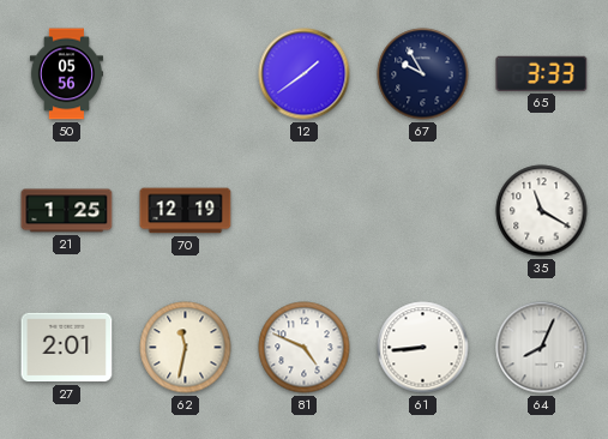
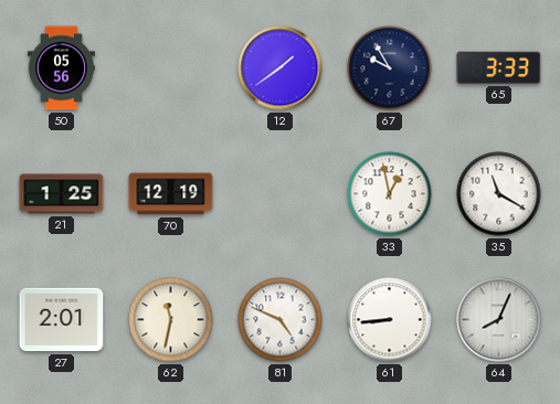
33: none -> 12:58
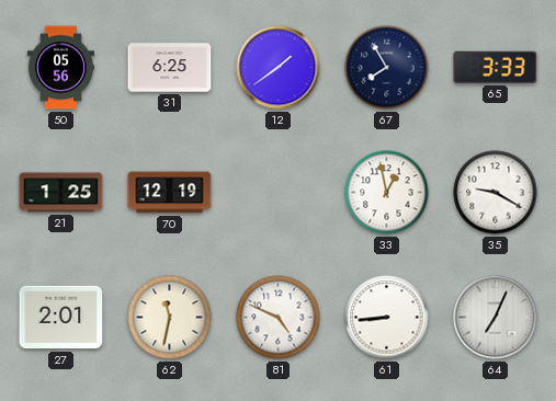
31: none -> 6:25
67: 9:55 -> 7:55
35: 11:20 -> 9:20
64: 8:04 -> 7:04
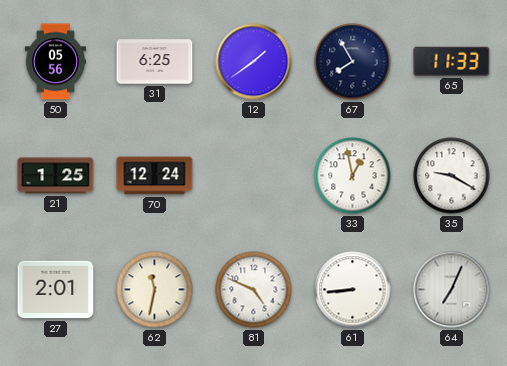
65: 3:33 -> 11:33
70: 12:19 -> 12:24
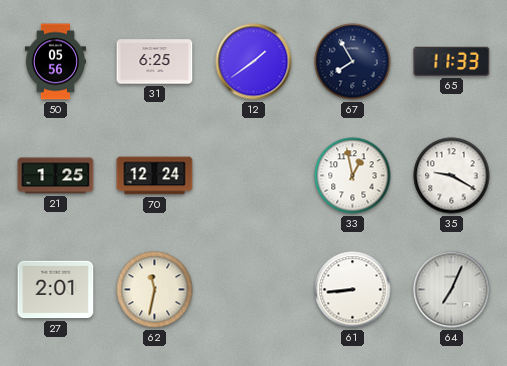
81: 4:49 -> none
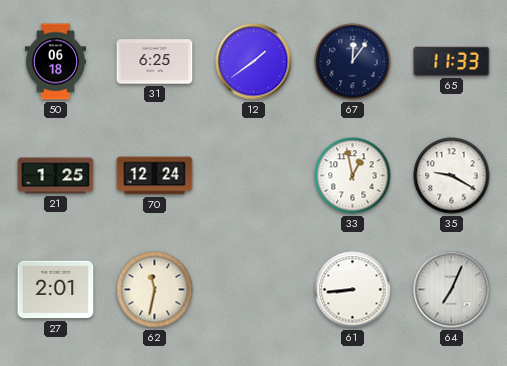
50: 05:56 -> 06:18
67: 7:55 -> 12:06
